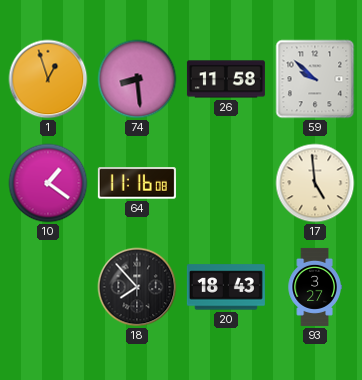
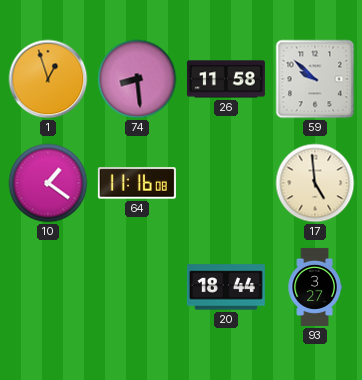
18: 7:53 -> none
20: 18:43 -> 18:44
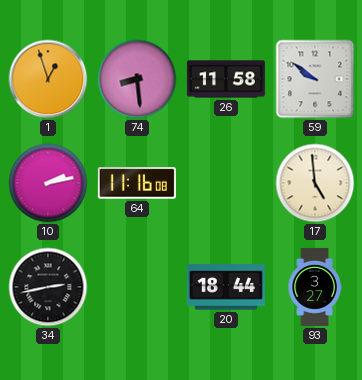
59: 9:52 -> 9:51
10: 1:21 -> 2:13
34: none -> 2:43
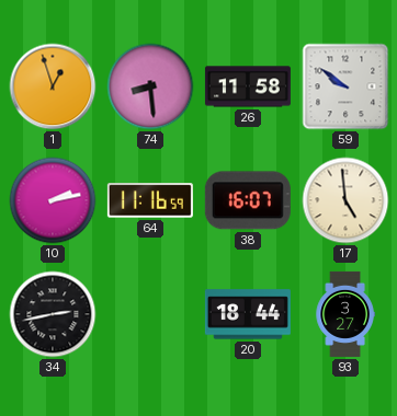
64: 11:16:08 -> 11:16:59
38: none -> 16:07
